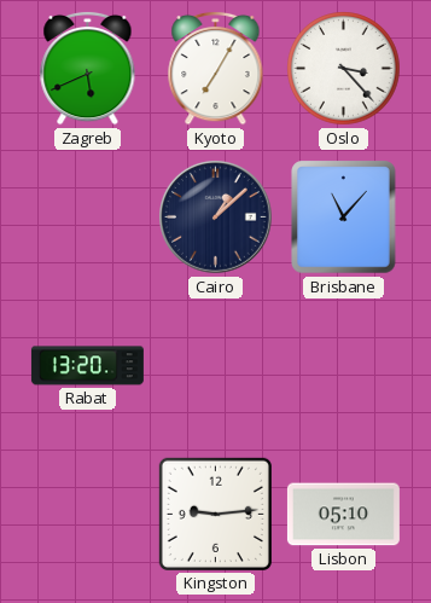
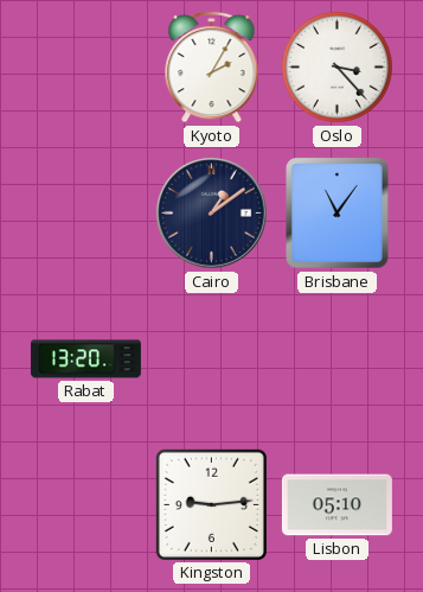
Zagreb: 5:41 -> none
Kyoto: 7:05 -> 2:05
Cairo: 1:08 -> 1:09
Brisbane: 11:07 -> 11:06
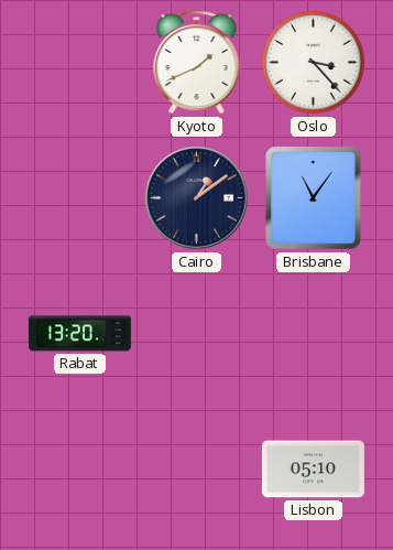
Kyoto: 2:05 -> 1:41
Kingston: 9:14 -> none
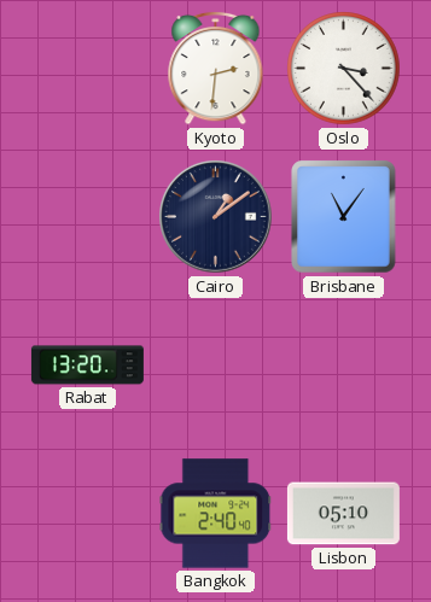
Kyoto: 1:41 -> 2:31
Bangkok: none -> 2:40
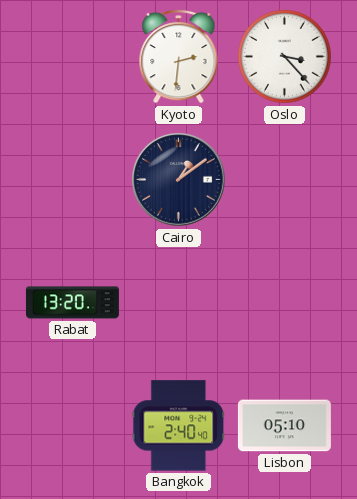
Brisbane: 11:06 -> none
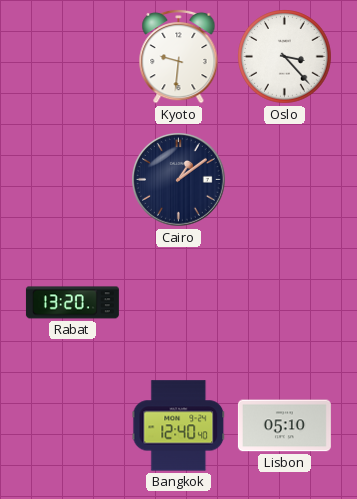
Kyoto: 2:31 -> 9:31
Bangkok: 2:40 -> 12:40
